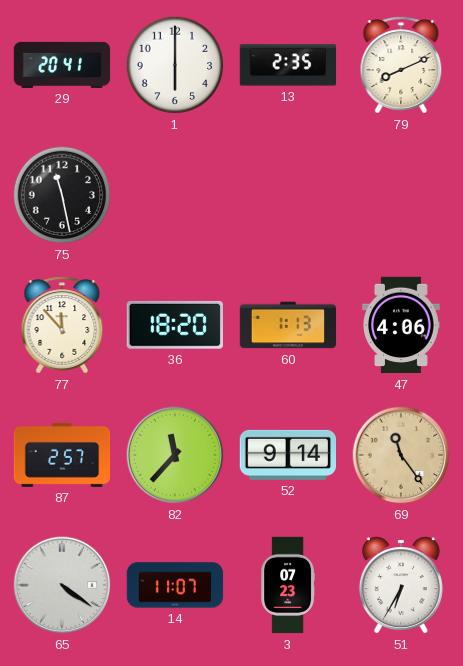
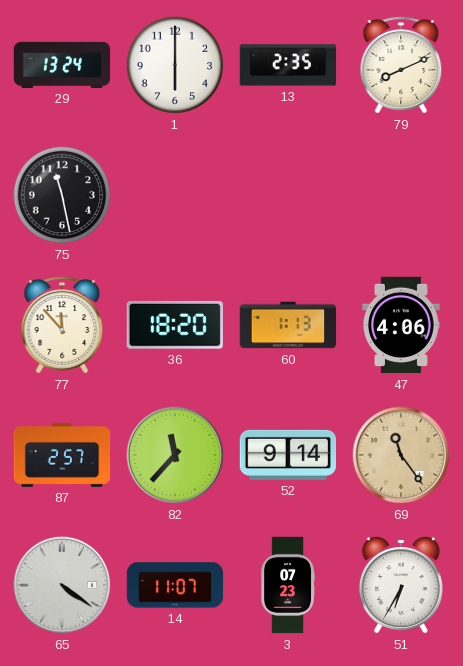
29: 20:41 -> 13:24
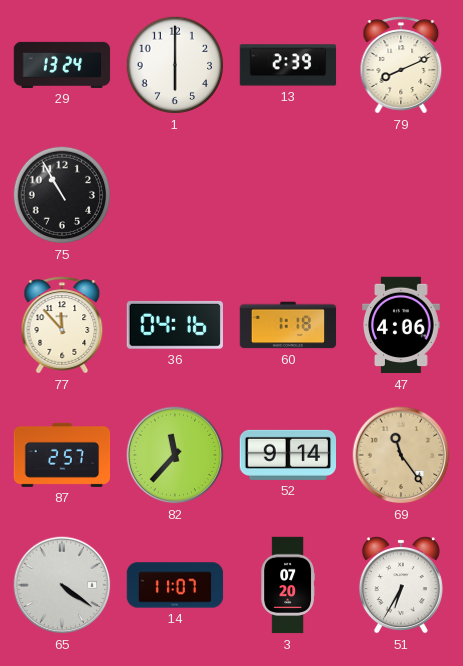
13: 2:35 -> 2:39
75: 11:28 -> 10:55
36: 18:20 -> 04:16
60: 1:13 -> 1:18
3: 07:23 -> 07:20
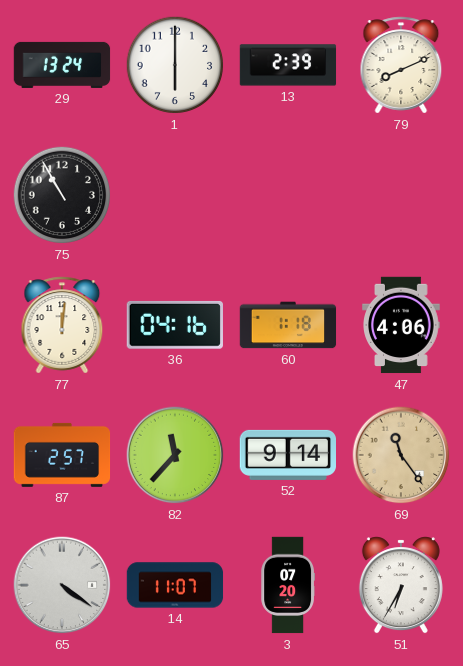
77: 11:53 -> 12:01
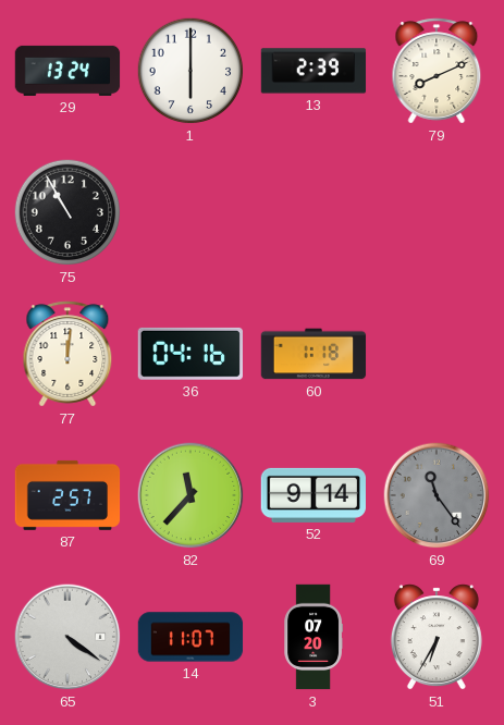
47: 4:06 -> none
69 dial: champagne -> grey
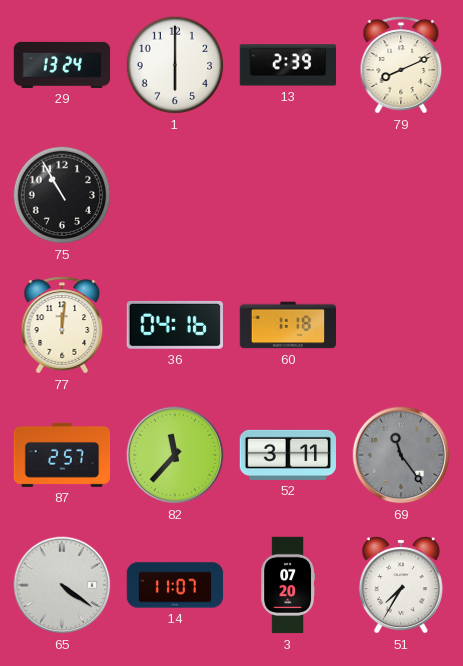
52: 9:14 -> 3:11
51: 6:35 -> 7:35
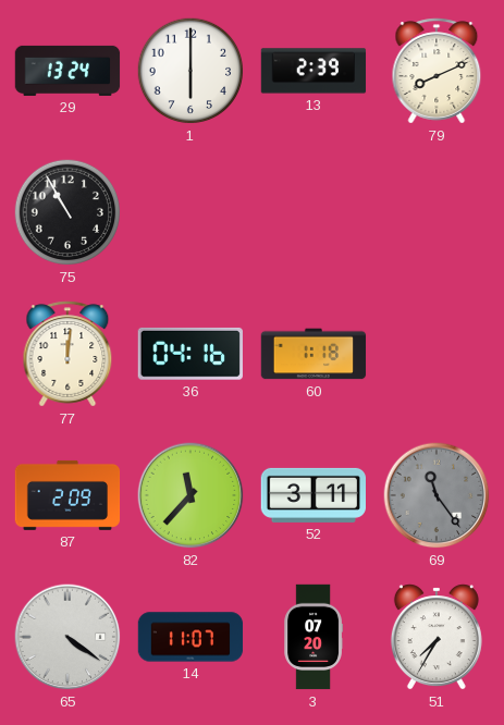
87: 2:57 -> 2:09
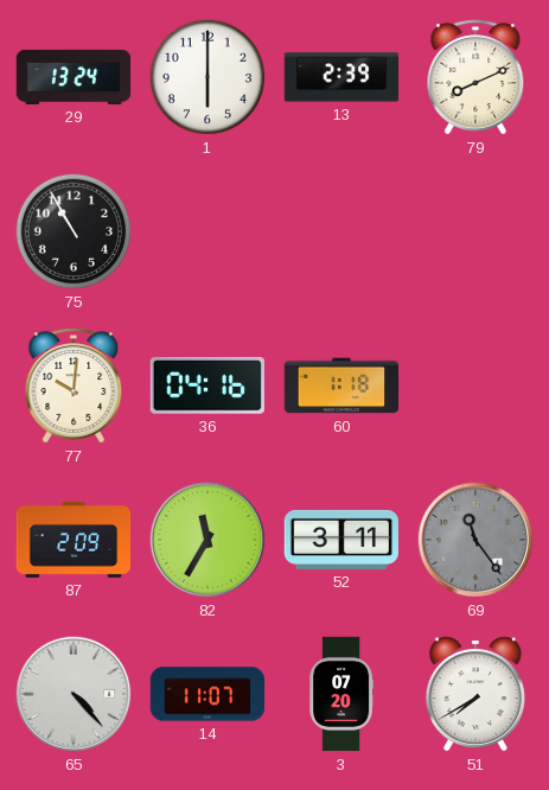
77: 12:01 -> 10:01
82: 11:37 -> 11:35
65: 4:21 -> 4:23
51: 7:35 -> 7:40
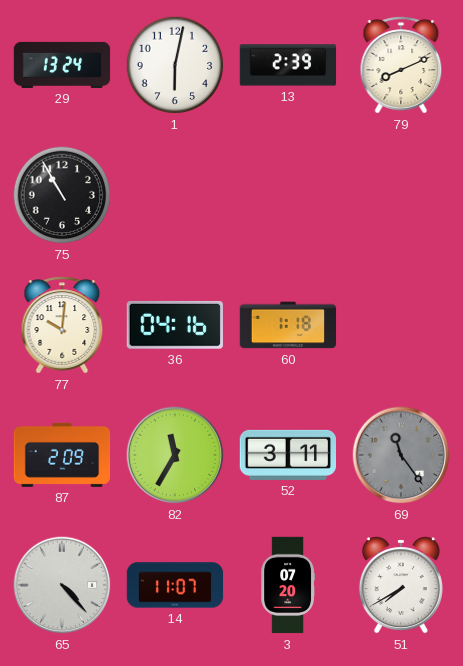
1: 6:00 -> 6:02
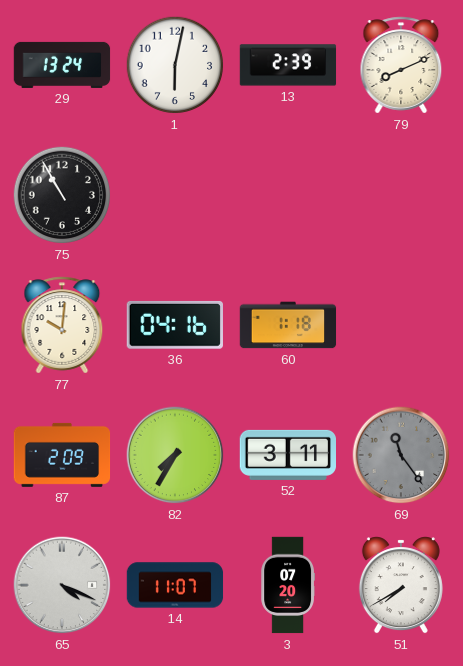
82: 11:35 -> 7:35
65: 4:23 -> 4:19
